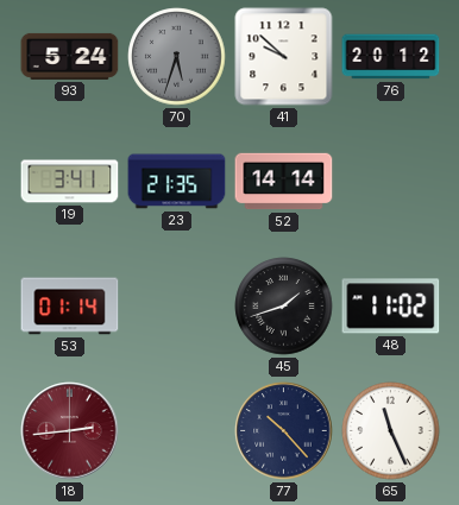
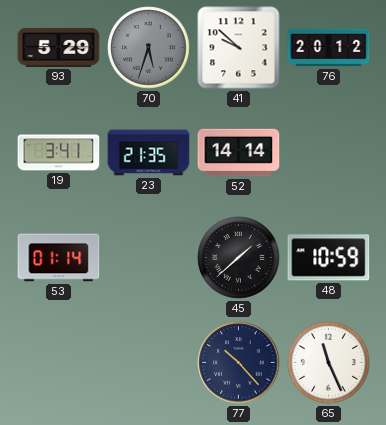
93: 5:24 -> 5:29
45: 1:42 -> 1:38
48: 11:02 -> 10:59
18: 2:44 -> none
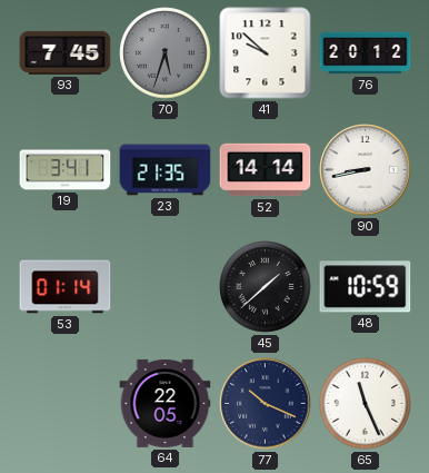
93: 5:29 -> 7:45
90: none -> 8:43
64: none -> 22:05
77: 10:23 -> 10:19
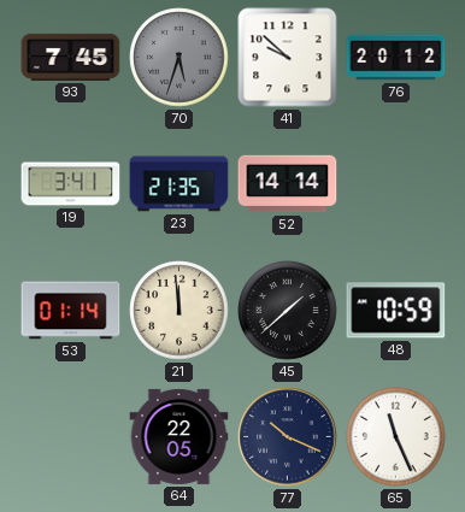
90: 8:43 -> none
21: none -> 11:59
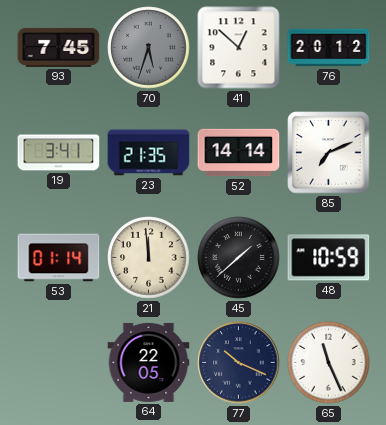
41: 9:52 -> 12:52
85: none -> 7:11
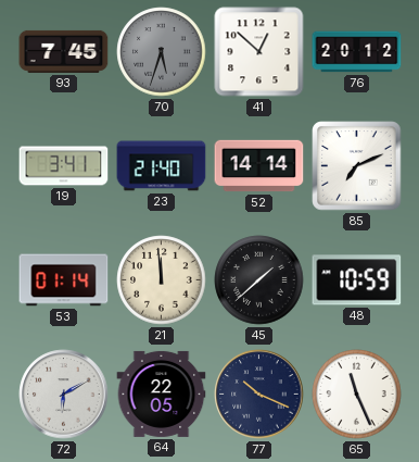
23: 21:35 -> 21:40
72: none -> 6:10
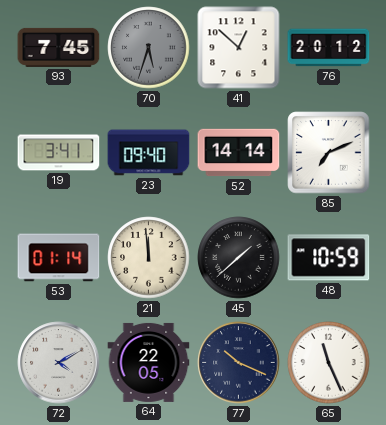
23: 21:40 -> 09:40
72: 6:10 -> 4:10
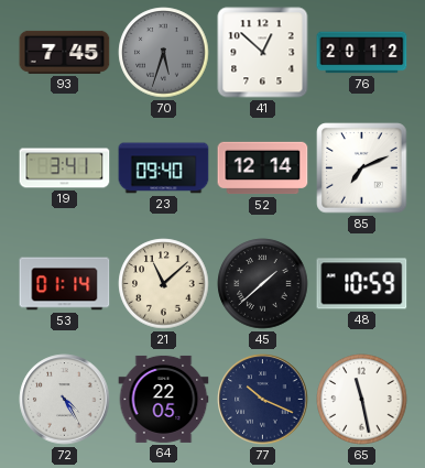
52: 14:14 -> 12:14
21: 11:59 -> 11:08
72: 4:10 -> 4:25
65: 11:26 -> 11:28
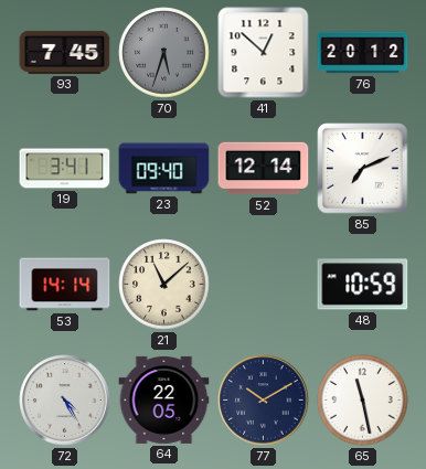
53: 01:14 -> 14:14
45: 1:38 -> none
77: 10:19 -> 10:10
